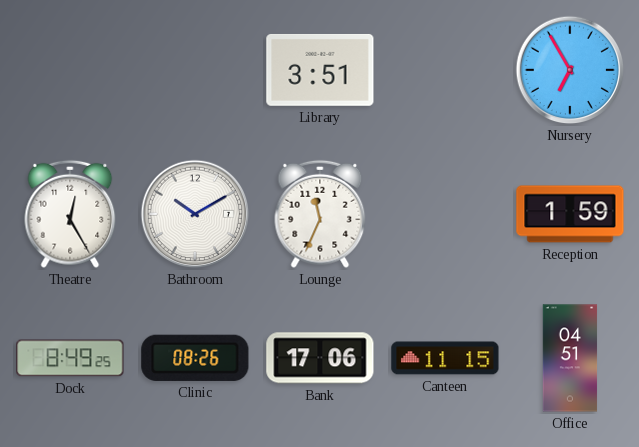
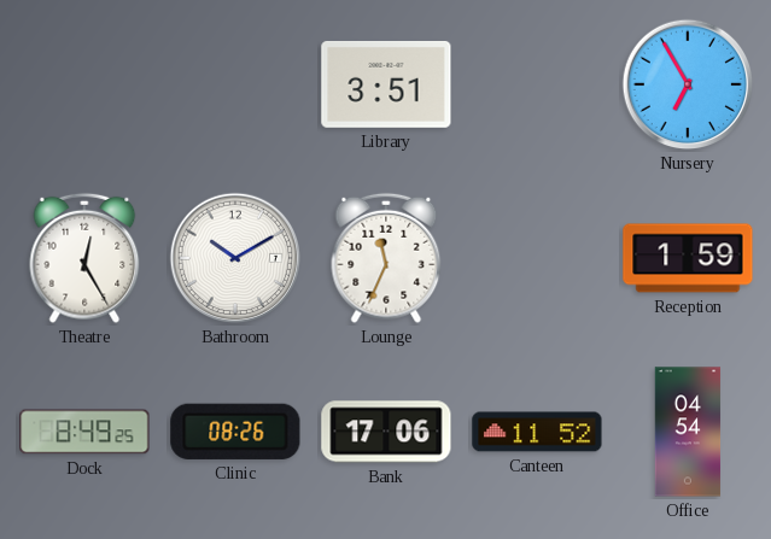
Canteen: 11:15 -> 11:52
Office: 04:51 -> 04:54
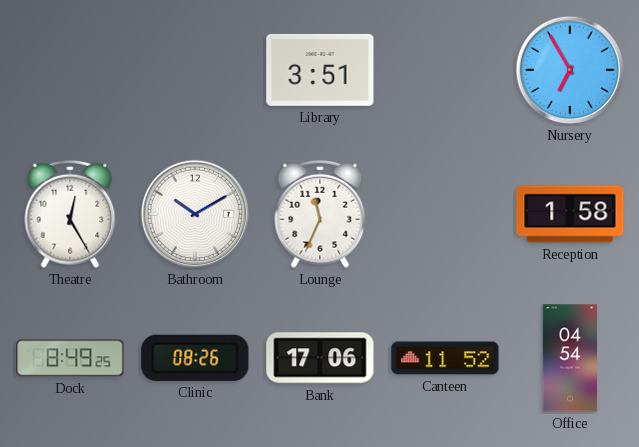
Reception: 1:59 -> 1:58
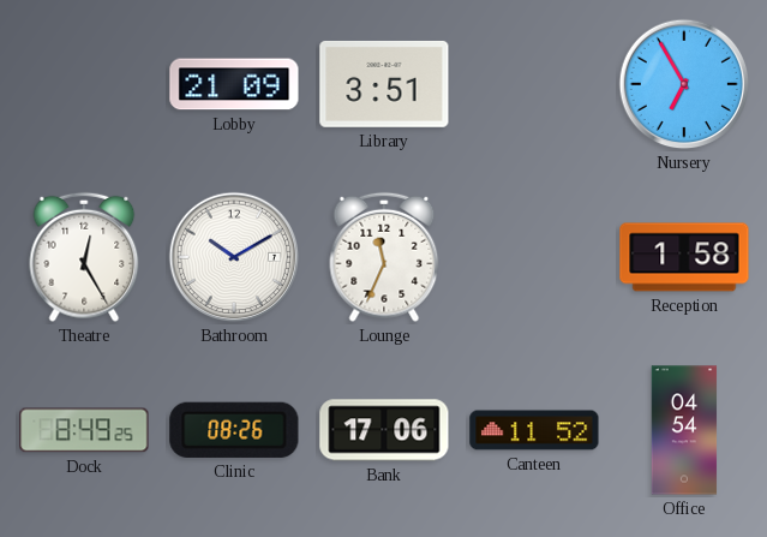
Lobby: none -> 21:09
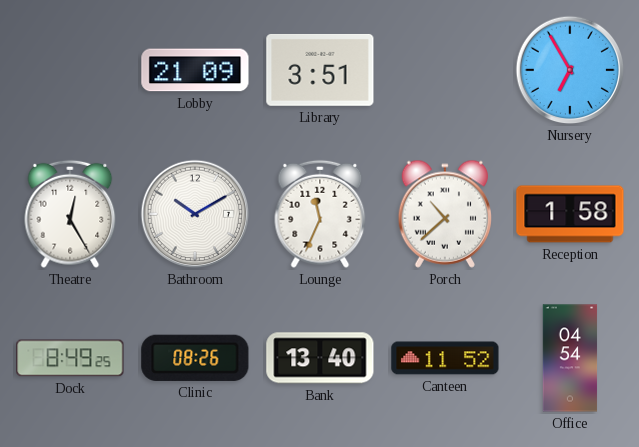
Porch: none -> 10:38
Bank: 17:06 -> 13:40
